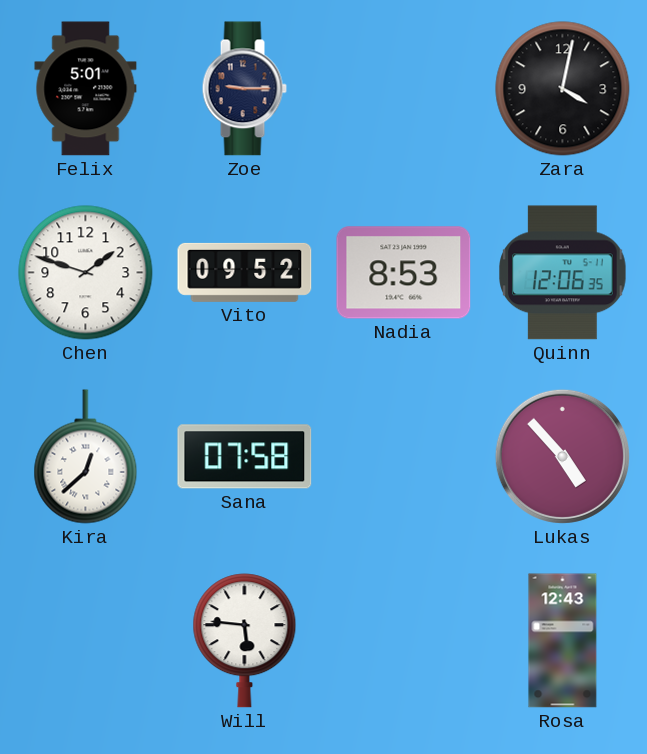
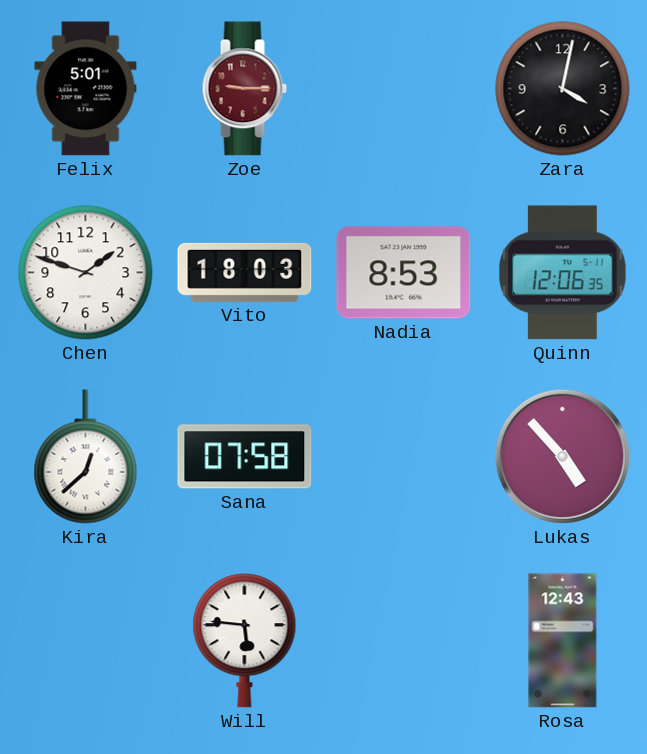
Zoe dial: navy -> burgundy
Vito: 09:52 -> 18:03
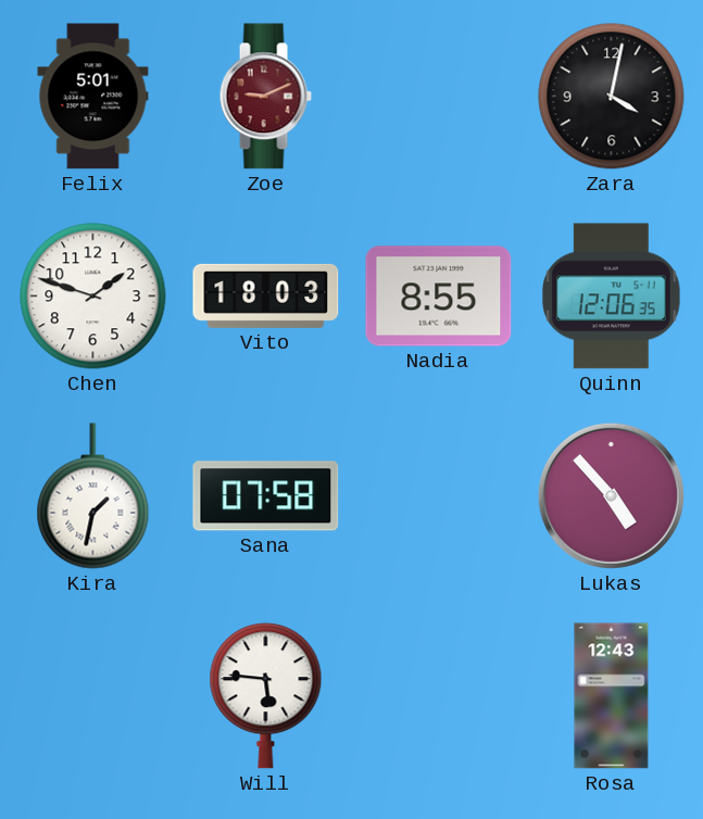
Zoe: 9:15 -> 9:11
Nadia: 8:53 -> 8:55
Kira: 12:38 -> 1:32
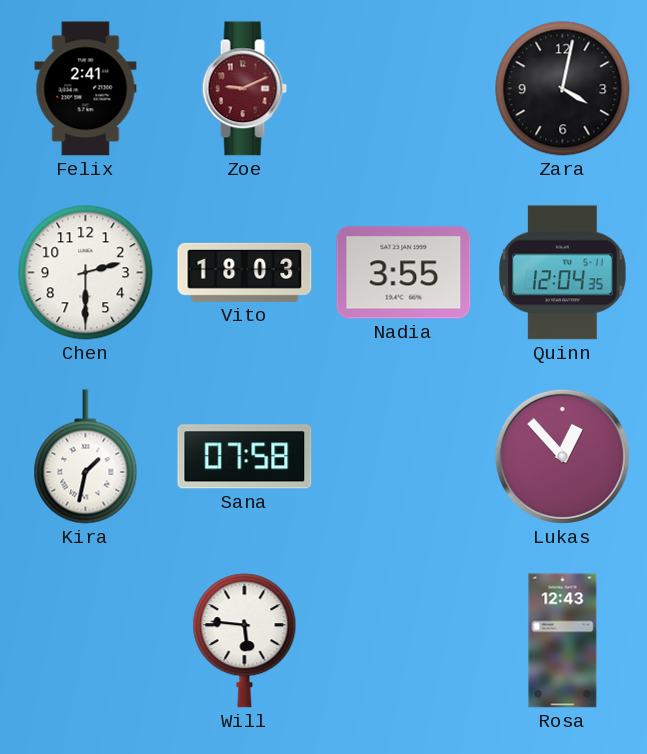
Felix: 5:01 -> 2:41
Chen: 1:48 -> 2:30
Nadia: 8:55 -> 3:55
Quinn: 12:06 -> 12:04
Lukas: 4:53 -> 12:53
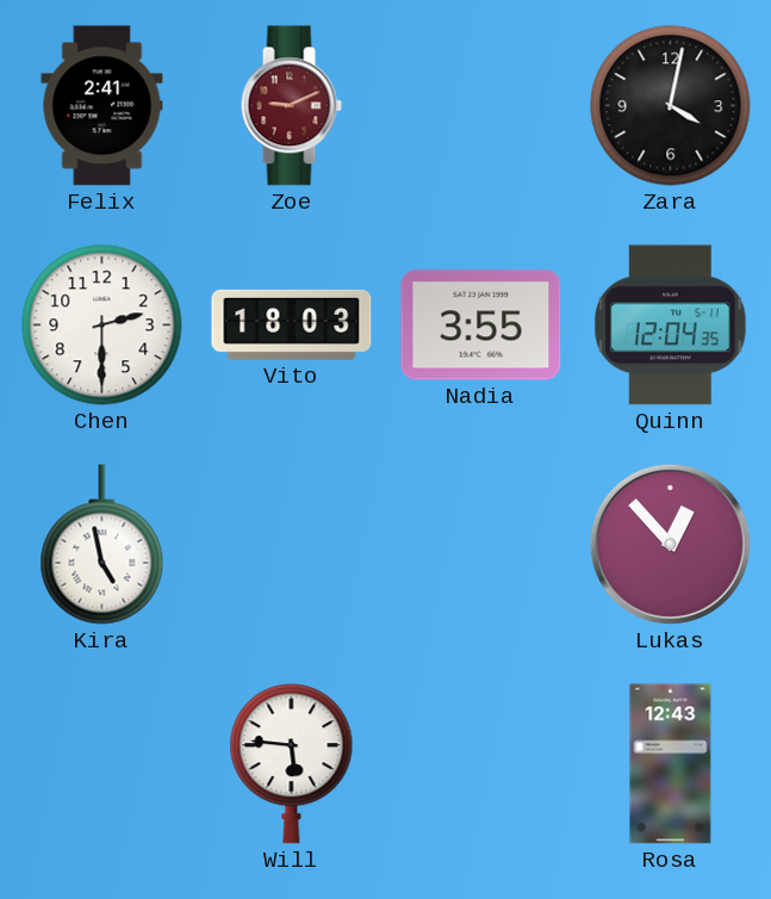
Kira: 1:32 -> 4:58
Sana: 07:58 -> none
